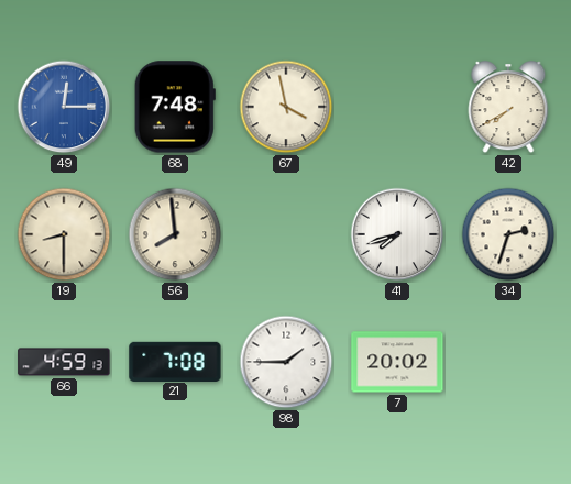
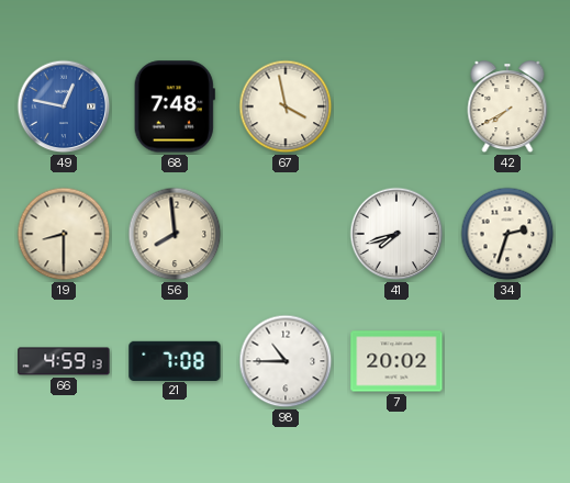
49: 12:15 -> 12:47
98: 1:45 -> 10:45
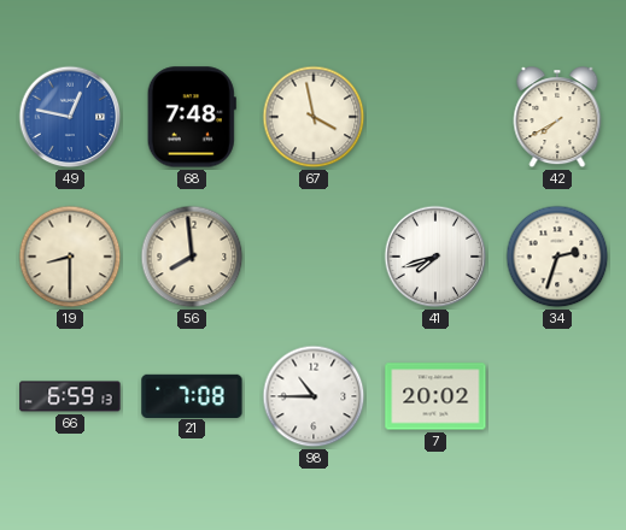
66: 4:59 -> 6:59
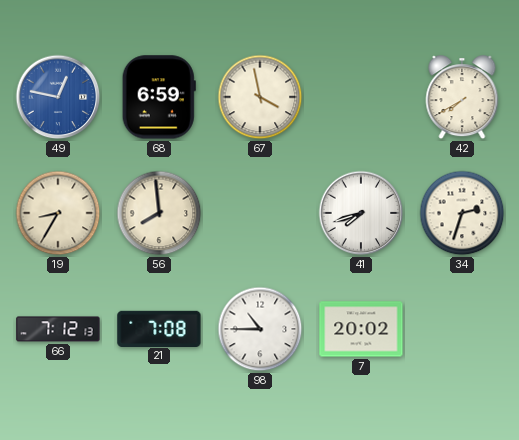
68: 7:48 -> 6:59
19: 8:30 -> 8:35
66: 6:59 -> 7:12
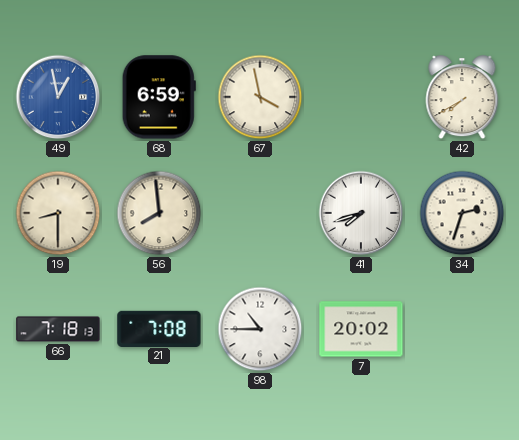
49: 12:47 -> 12:58
19: 8:35 -> 8:30
66: 7:12 -> 7:18
